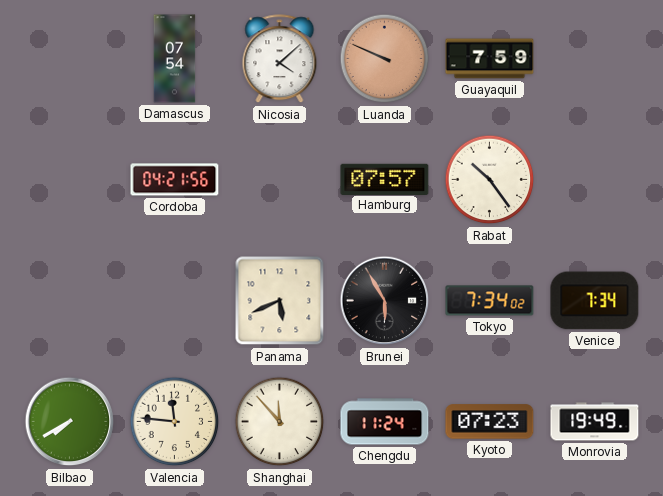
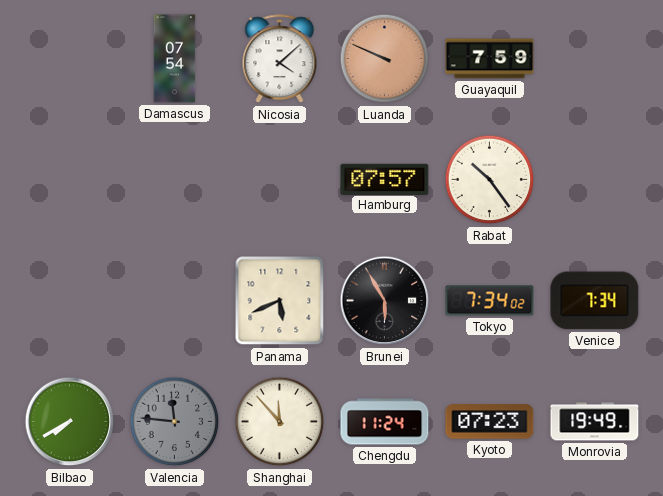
Cordoba: 04:21 -> none
Valencia dial: cream -> grey
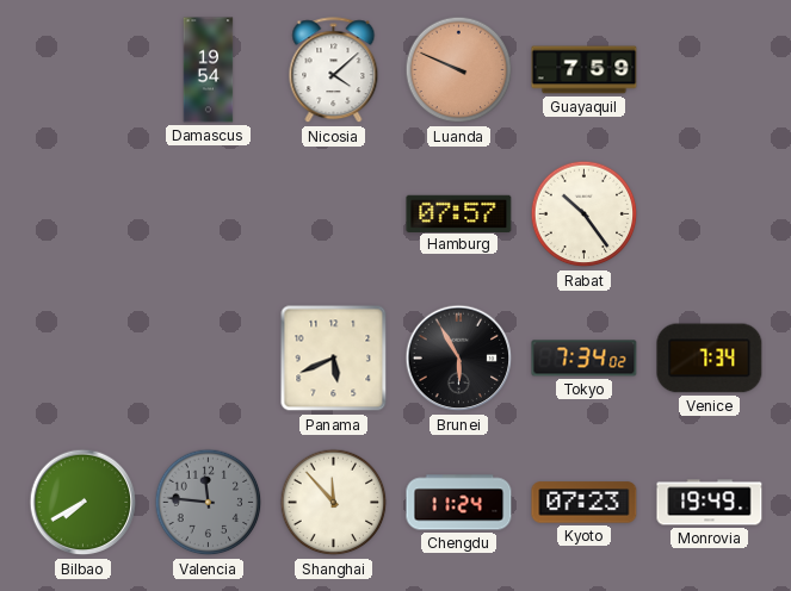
Damascus: 07:54 -> 19:54
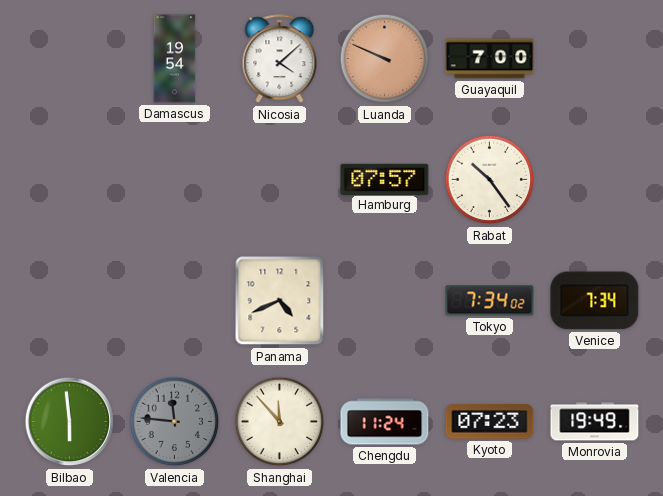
Guayaquil: 7:59 -> 7:00
Panama: 5:41 -> 4:41
Brunei: 5:55 -> none
Bilbao: 7:40 -> 5:59
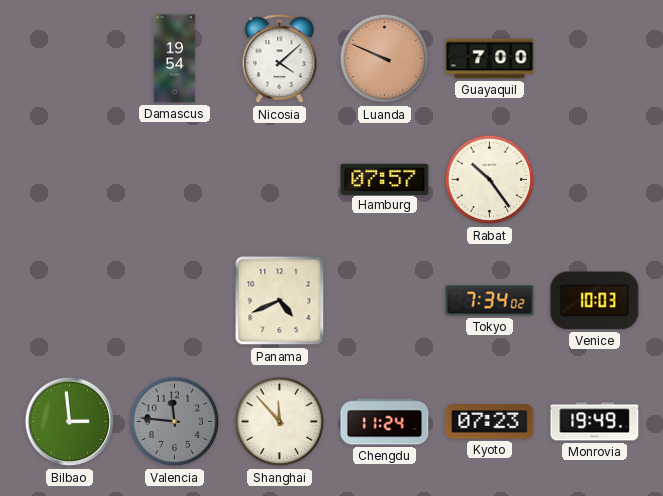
Venice: 7:34 -> 10:03
Bilbao: 5:59 -> 2:59
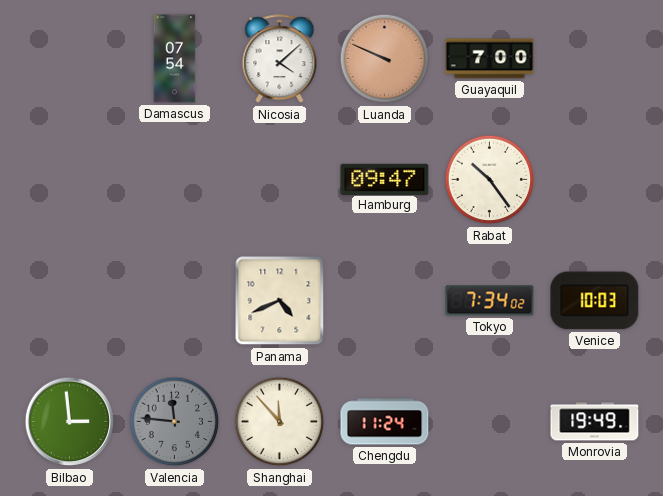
Damascus: 19:54 -> 07:54
Hamburg: 07:57 -> 09:47
Kyoto: 07:23 -> none
